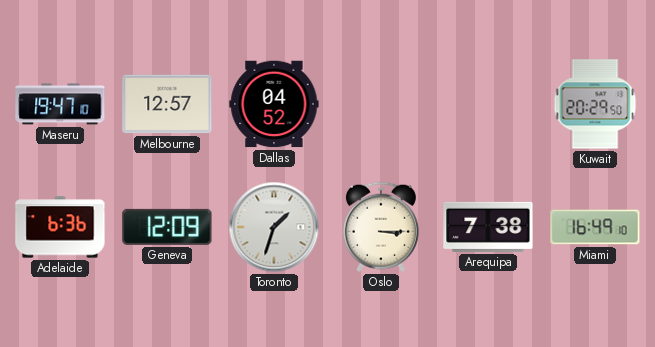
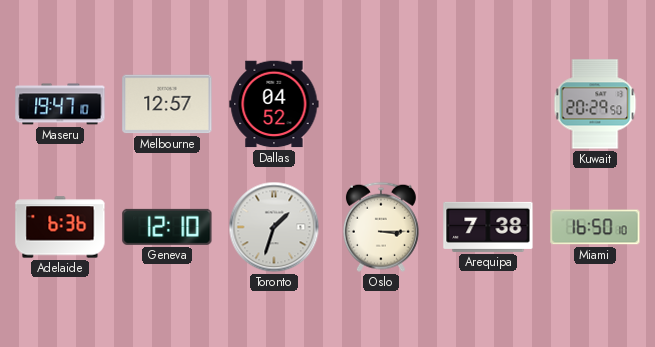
Geneva: 12:09 -> 12:10
Miami: 16:49 -> 16:50
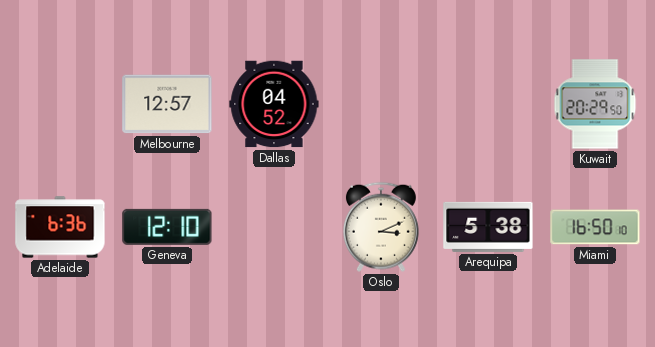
Maseru: 19:47 -> none
Toronto: 1:33 -> none
Oslo: 3:15 -> 3:11
Arequipa: 7:38 -> 5:38
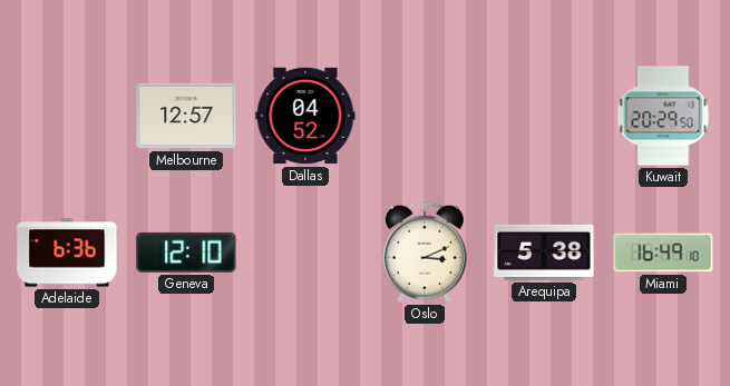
Miami: 16:50 -> 16:49
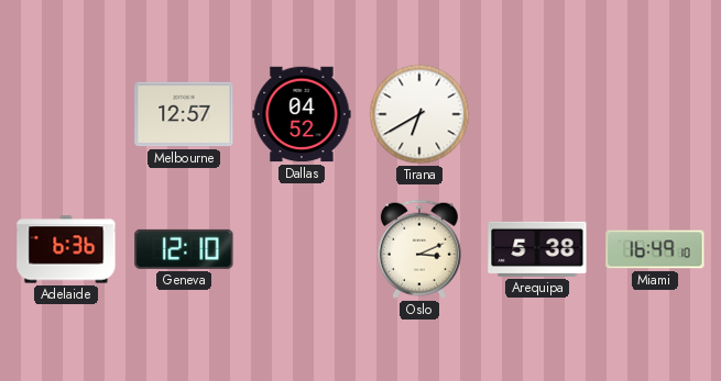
Tirana: none -> 6:40
Kuwait: 20:29 -> none
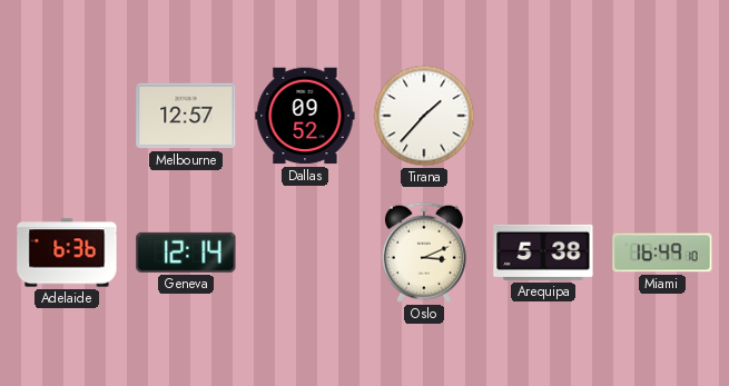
Dallas: 04:52 -> 09:52
Tirana: 6:40 -> 1:37
Geneva: 12:10 -> 12:14
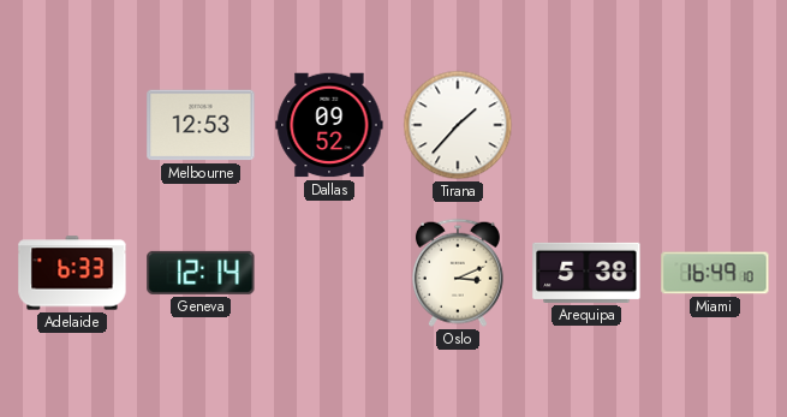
Melbourne: 12:57 -> 12:53
Adelaide: 6:36 -> 6:33
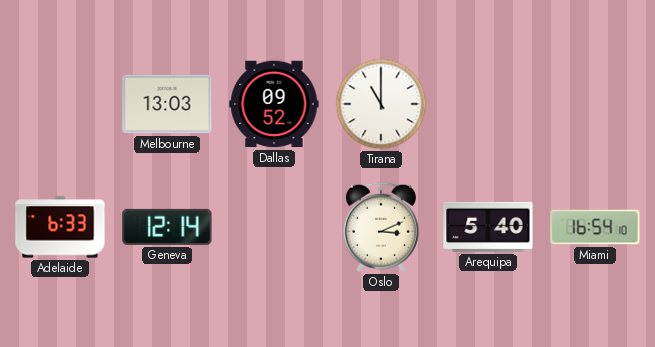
Melbourne: 12:53 -> 13:03
Tirana: 1:37 -> 11:00
Arequipa: 5:38 -> 5:40
Miami: 16:49 -> 16:54
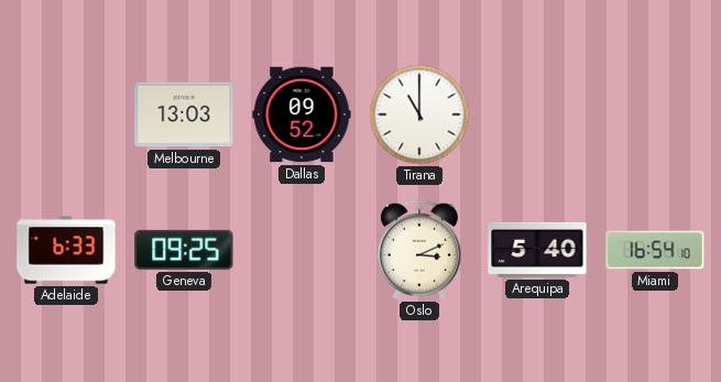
Geneva: 12:14 -> 09:25
